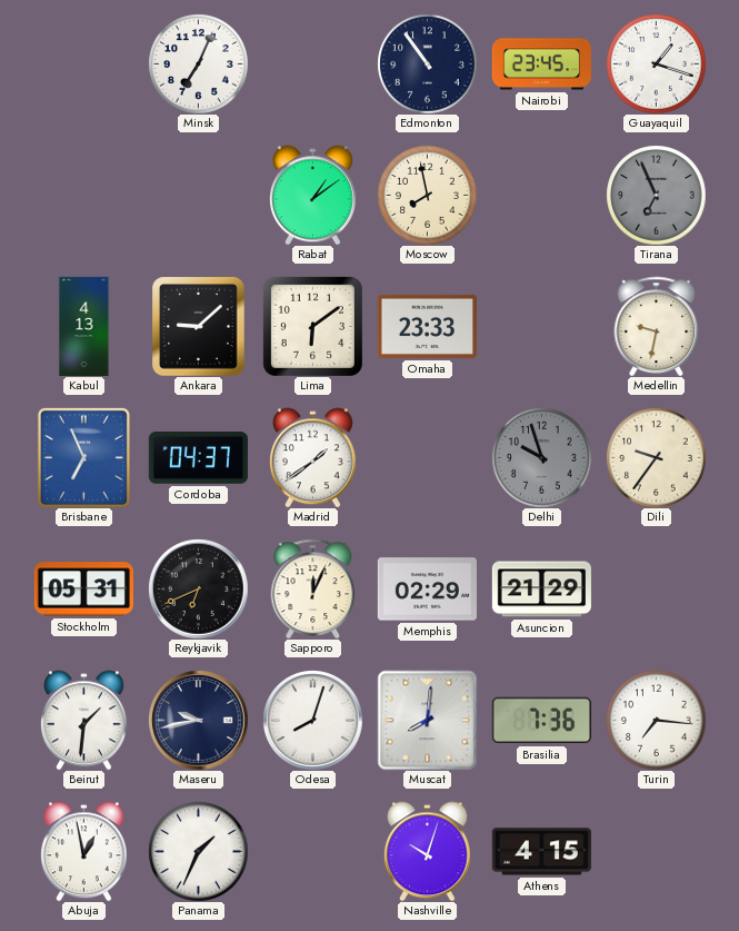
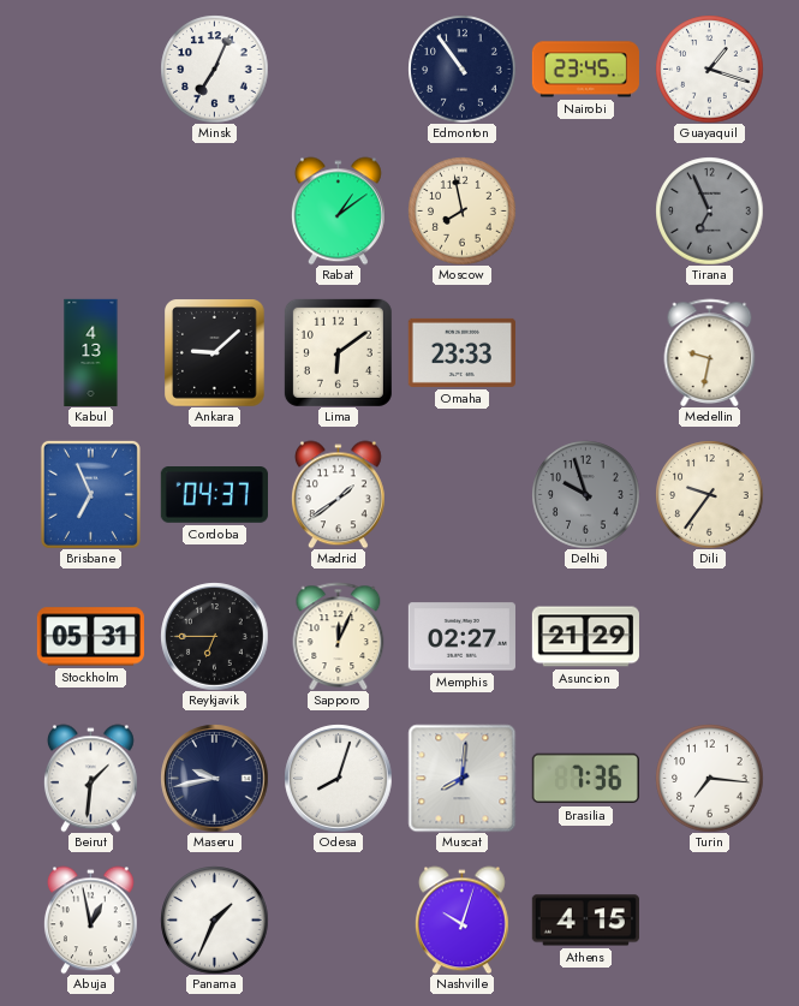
Reykjavik: 6:41 -> 6:45
Memphis: 02:29 -> 02:27
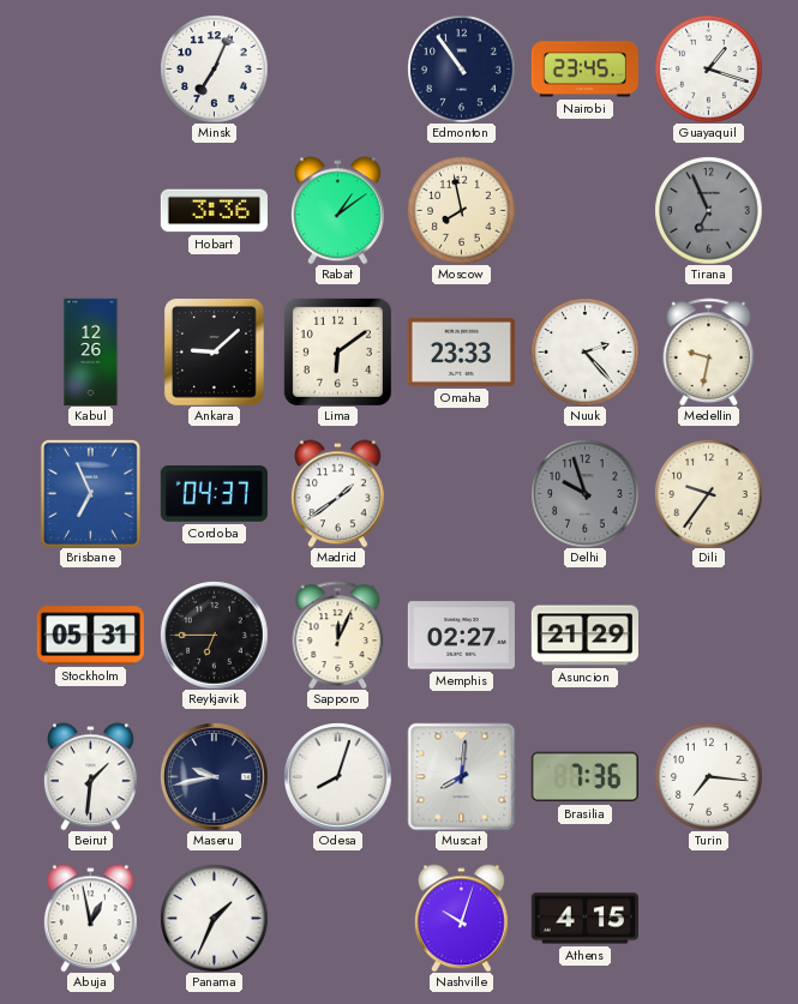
Hobart: none -> 3:36
Kabul: 4:13 -> 12:26
Nuuk: none -> 2:23
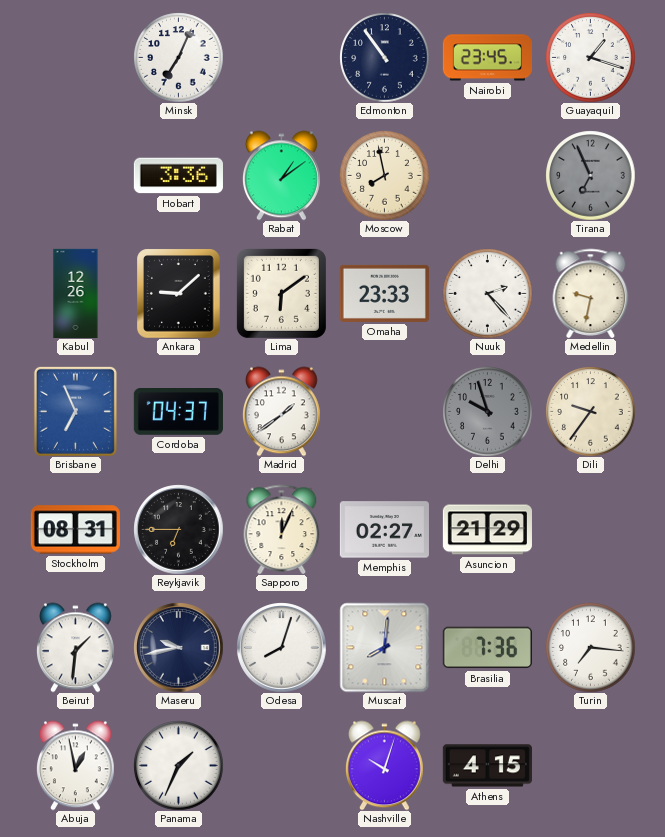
Stockholm: 05:31 -> 08:31
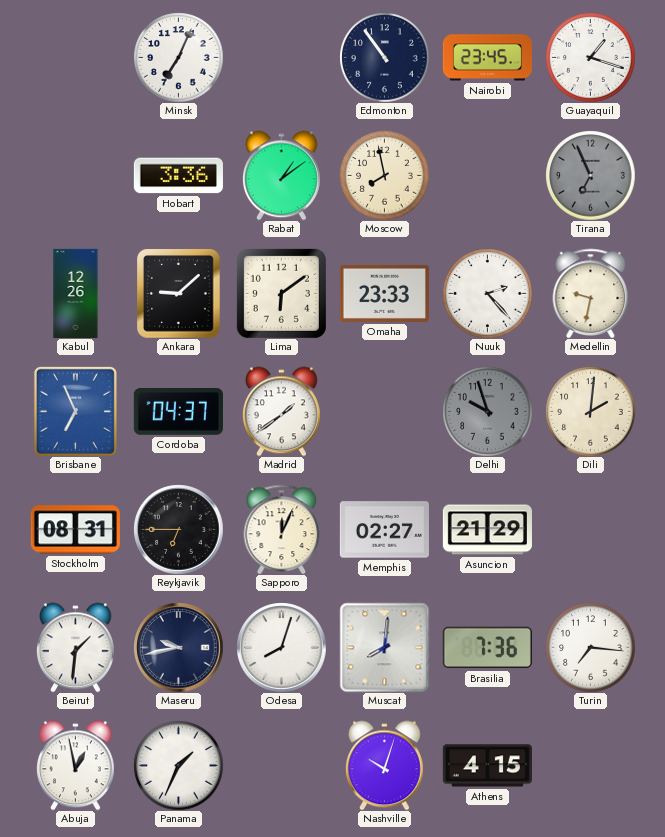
Dili: 9:36 -> 2:01
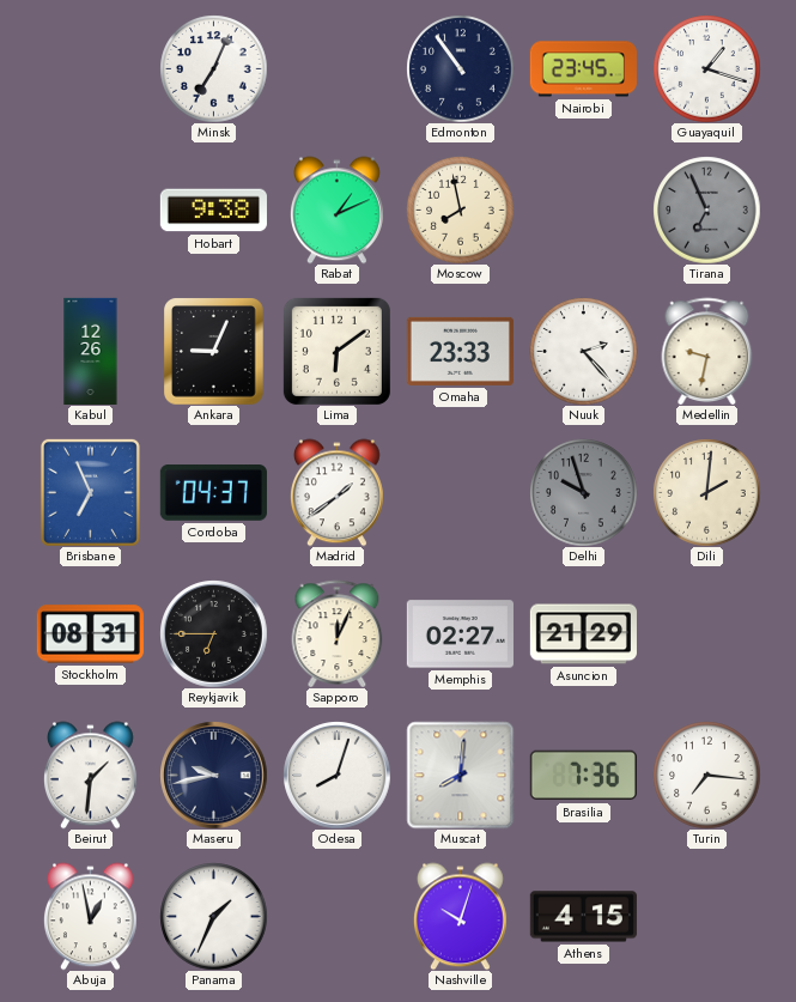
Hobart: 3:36 -> 9:38
Rabat: 1:09 -> 1:11
Ankara: 9:08 -> 9:04
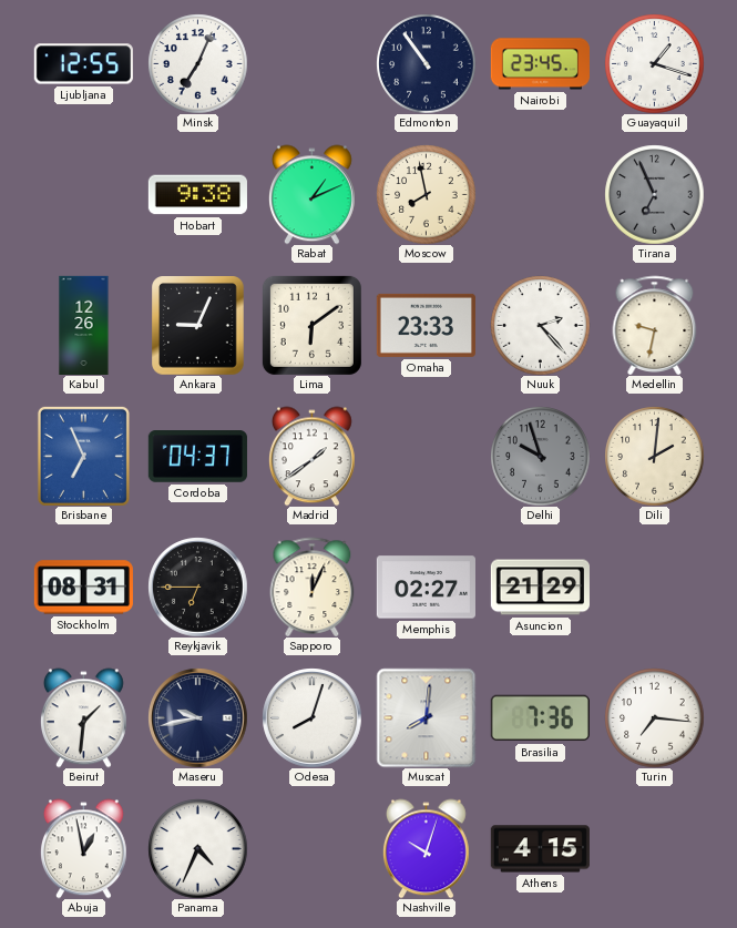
Ljubljana: none -> 12:55
Panama: 1:34 -> 4:34
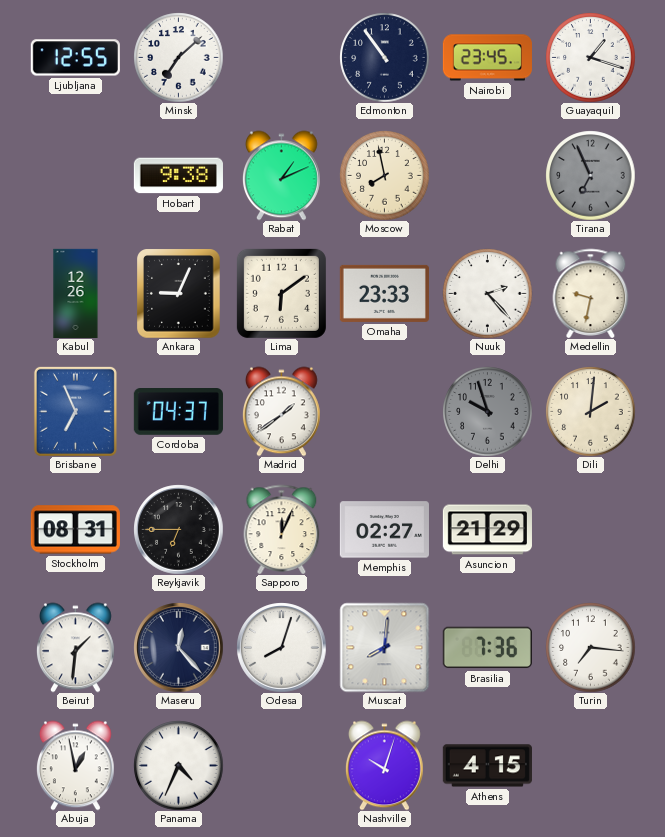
Minsk: 7:04 -> 7:08
Maseru: 9:43 -> 12:23
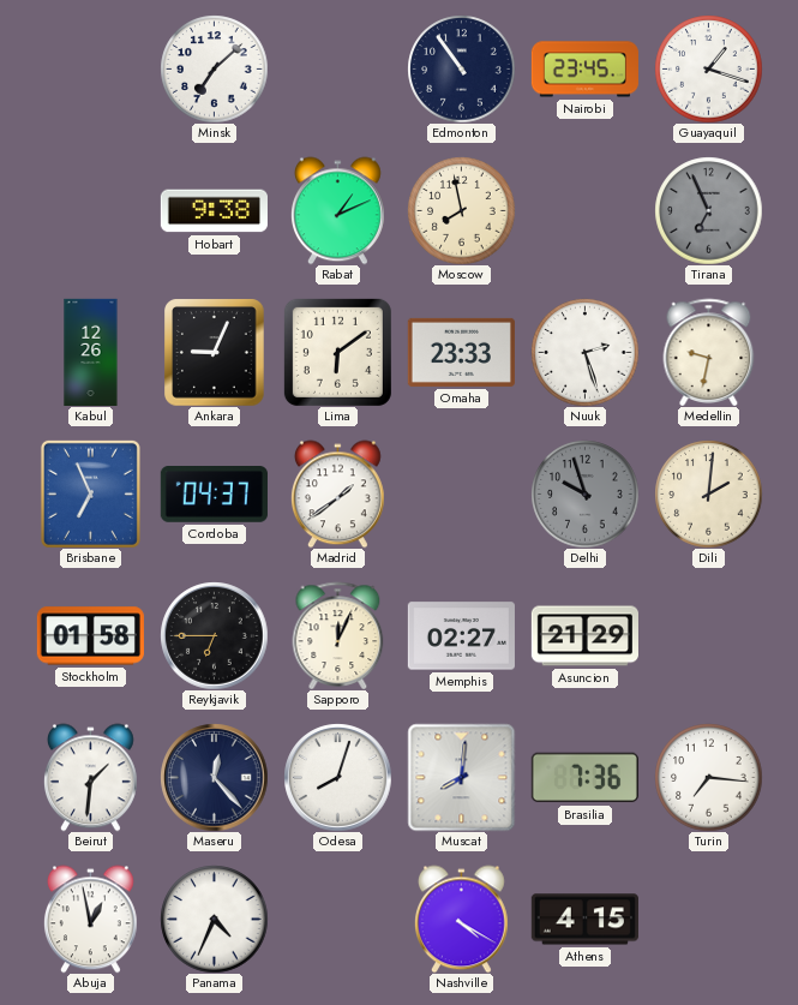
Ljubljana: 12:55 -> none
Nuuk: 2:23 -> 2:27
Stockholm: 08:31 -> 01:58
Nashville: 10:03 -> 4:20
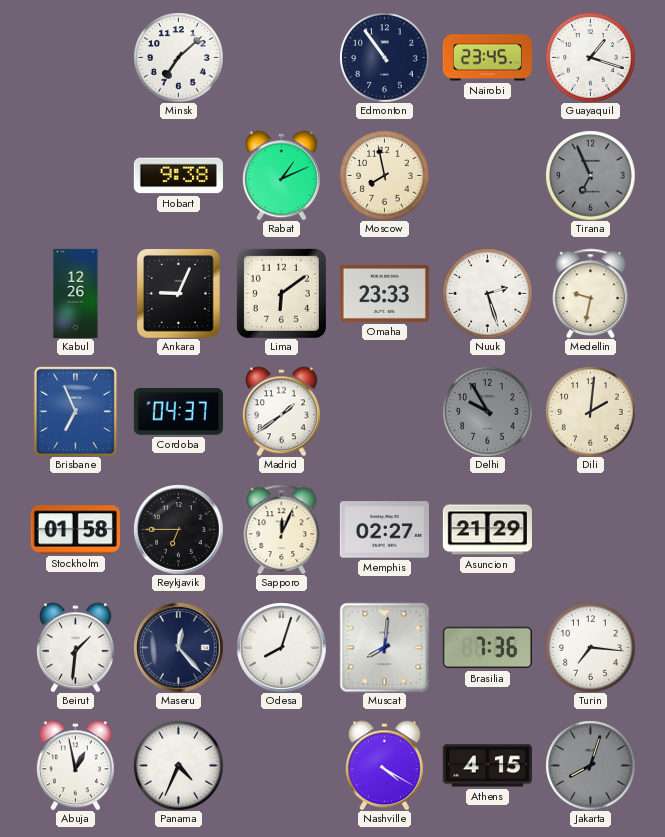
Delhi: 9:57 -> 9:55
Jakarta: none -> 8:03
